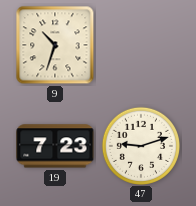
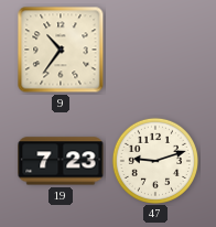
9: 10:33 -> 10:36
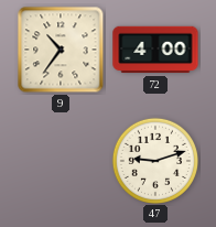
72: none -> 4:00
19: 7:23 -> none
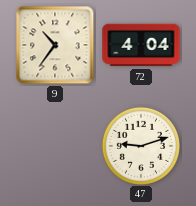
72: 4:00 -> 4:04
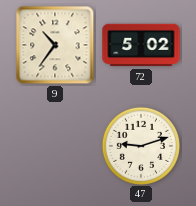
72: 4:04 -> 5:02
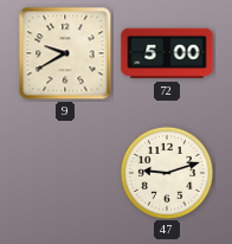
9: 10:36 -> 9:40
72: 5:02 -> 5:00
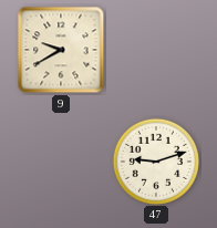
72: 5:00 -> none
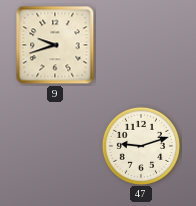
9: 9:40 -> 9:42
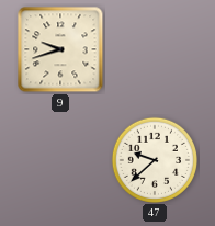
47: 9:12 -> 9:38
